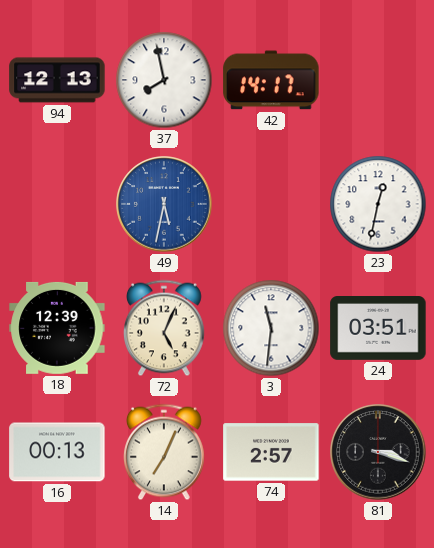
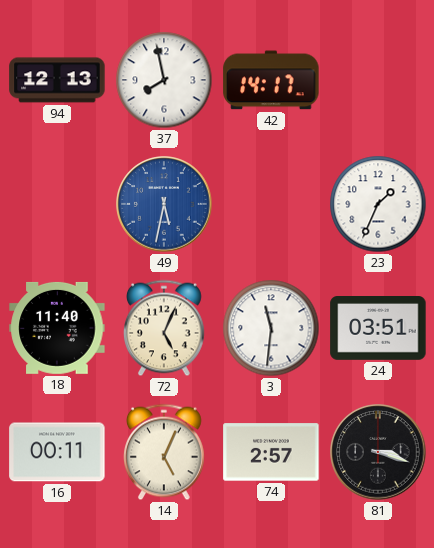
23: 12:32 -> 1:34
18: 12:39 -> 11:40
16: 00:13 -> 00:11
14: 7:04 -> 5:04
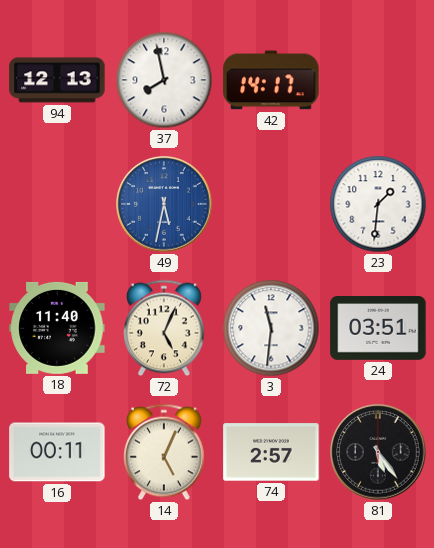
23: 1:34 -> 1:31
81: 3:18 -> 5:24
